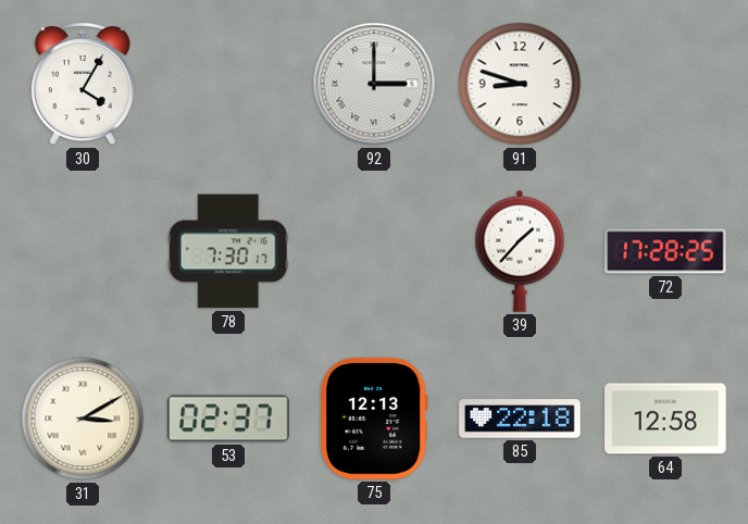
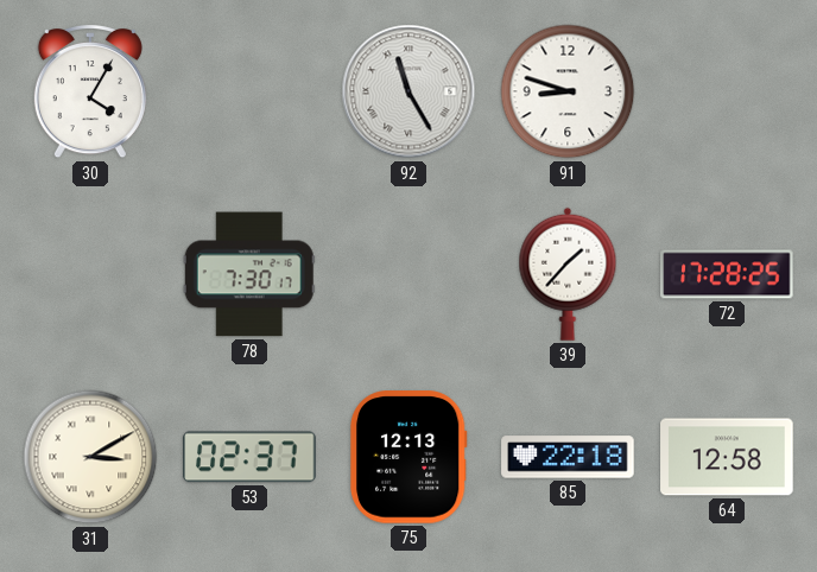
92: 3:00 -> 11:25
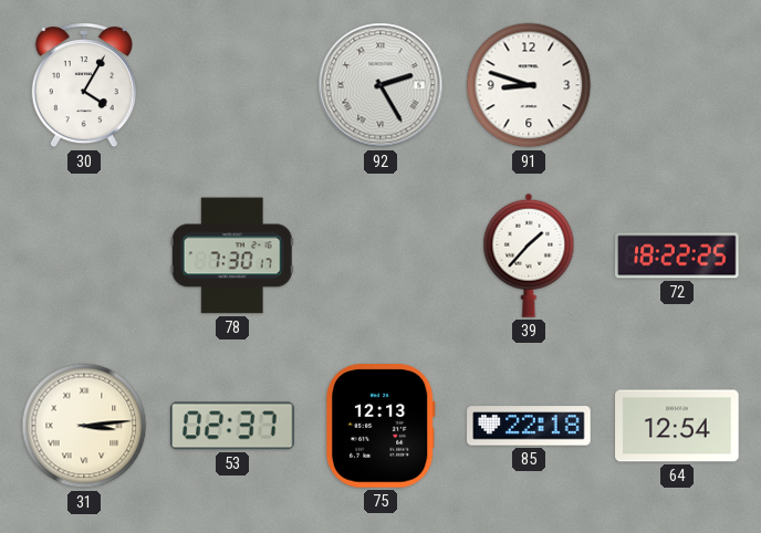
92: 11:25 -> 2:25
72: 17:28 -> 18:22
31: 3:10 -> 3:14
64: 12:58 -> 12:54
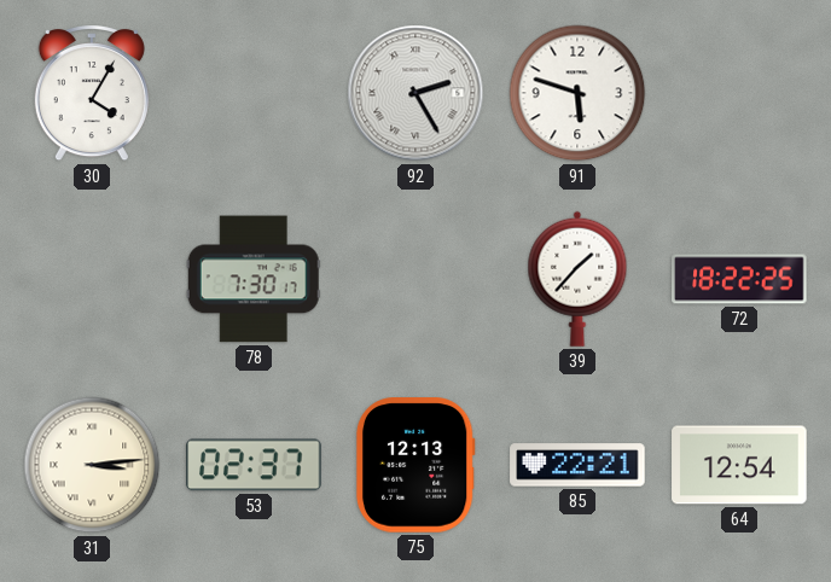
91: 8:48 -> 5:48
85: 22:18 -> 22:21
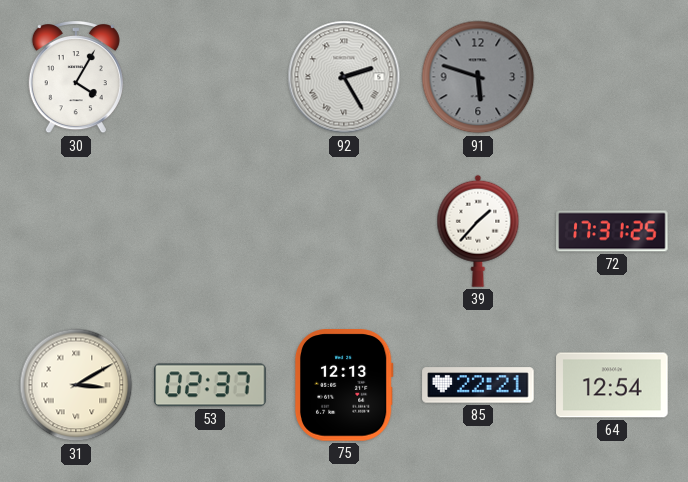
91 dial: white -> grey
78: 7:30 -> none
72: 18:22 -> 17:31
31: 3:14 -> 3:10
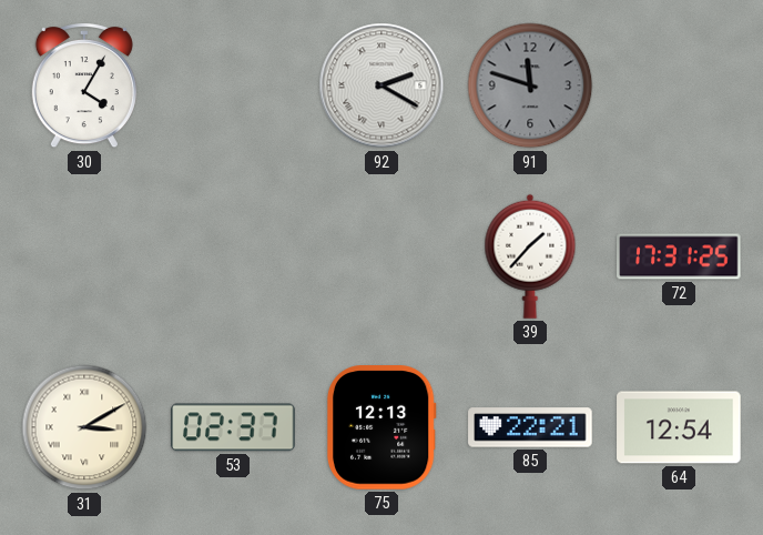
92: 2:25 -> 2:20
91: 5:48 -> 11:48
